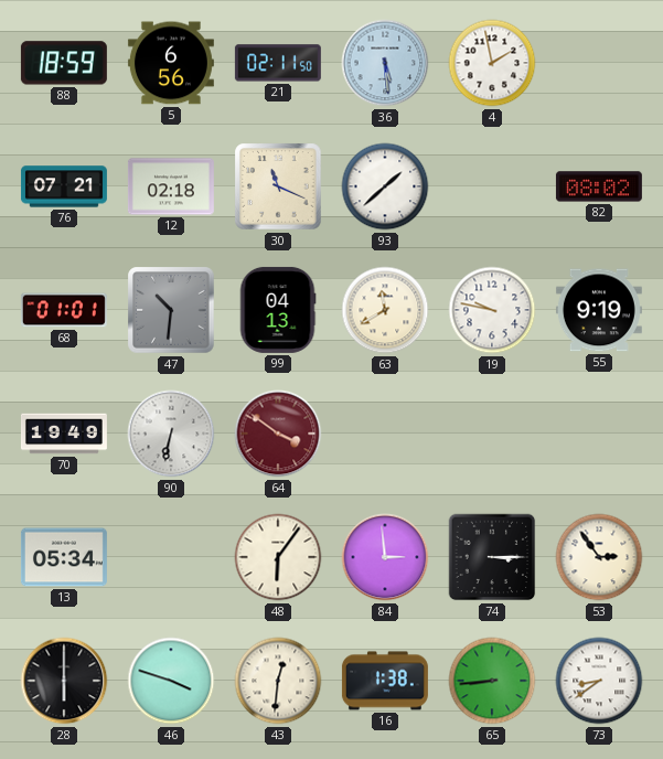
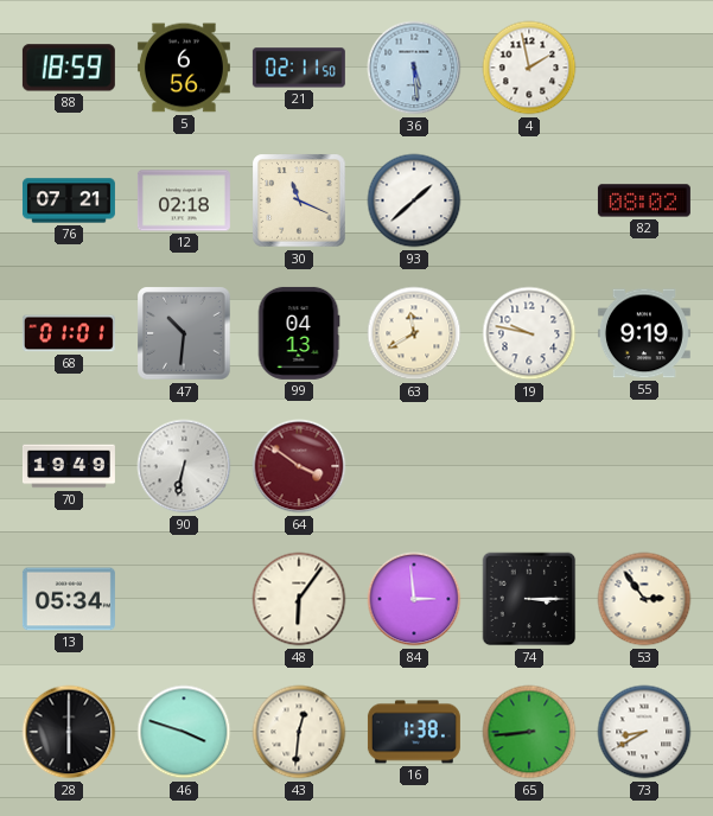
73: 8:39 -> 8:40
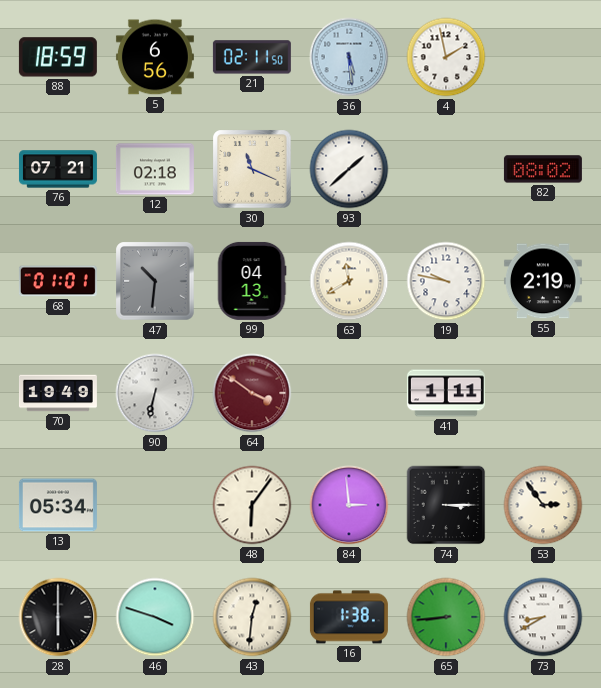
55: 9:19 -> 2:19
41: none -> 1:11
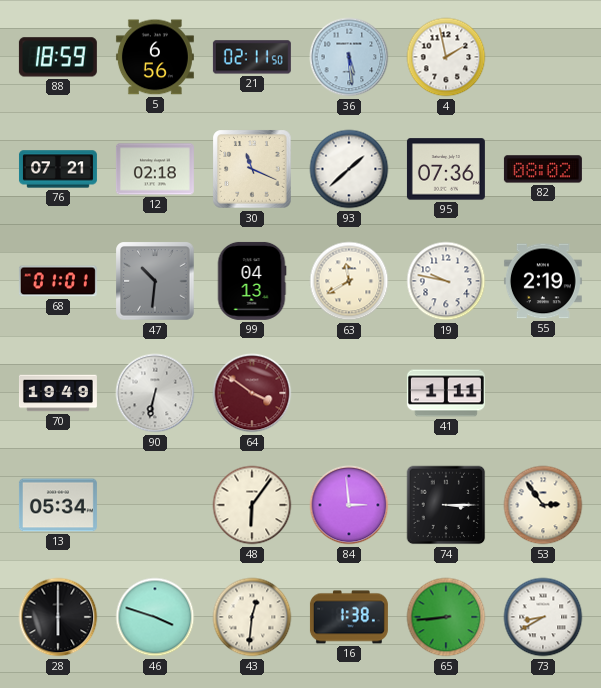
95: none -> 07:36
